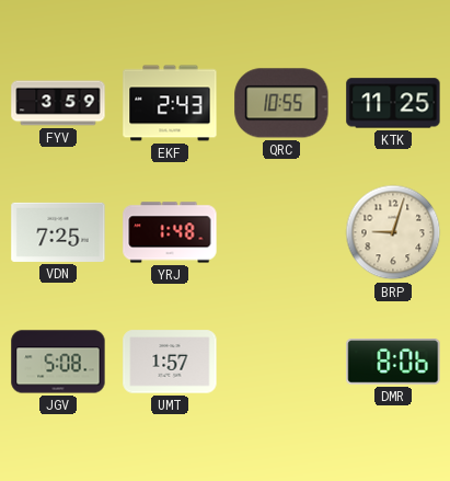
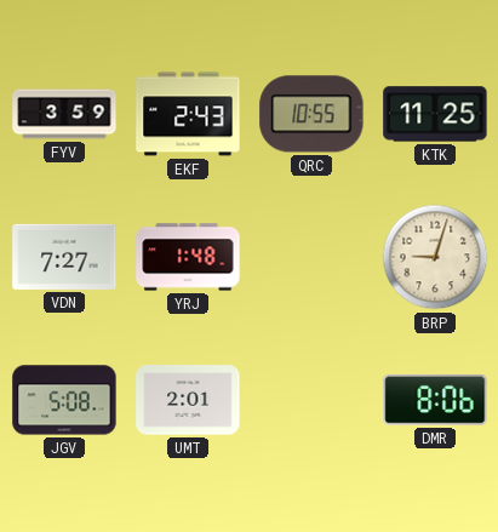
VDN: 7:25 -> 7:27
UMT: 1:57 -> 2:01
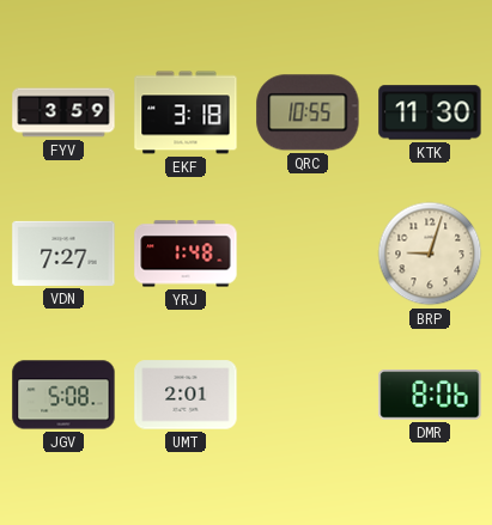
EKF: 2:43 -> 3:18
KTK: 11:25 -> 11:30
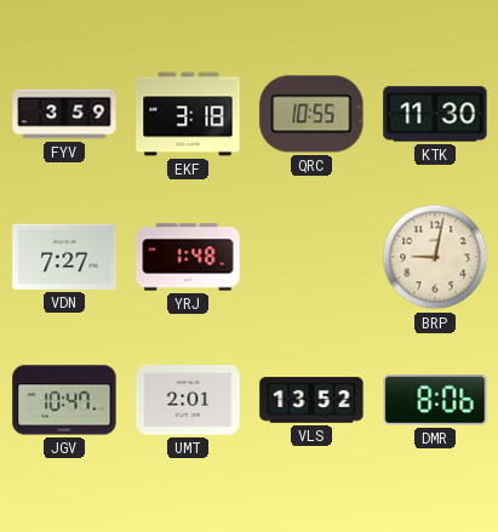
BRP: 9:03 -> 9:02
JGV: 5:08 -> 10:47
VLS: none -> 13:52
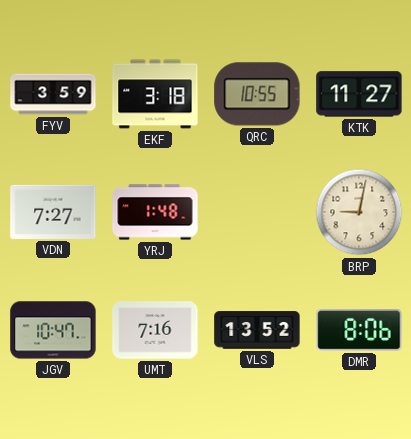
KTK: 11:30 -> 11:27
UMT: 2:01 -> 7:16
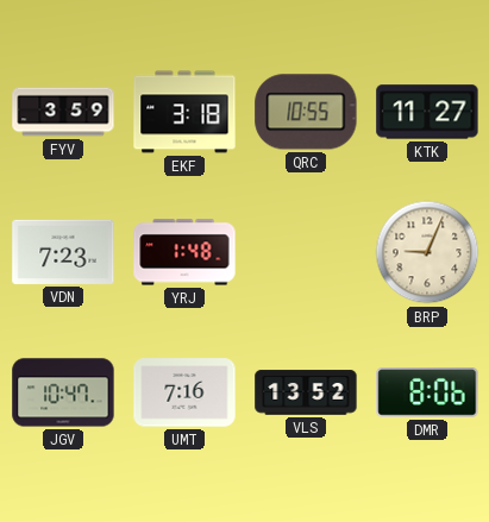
VDN: 7:27 -> 7:23
BRP: 9:02 -> 9:04
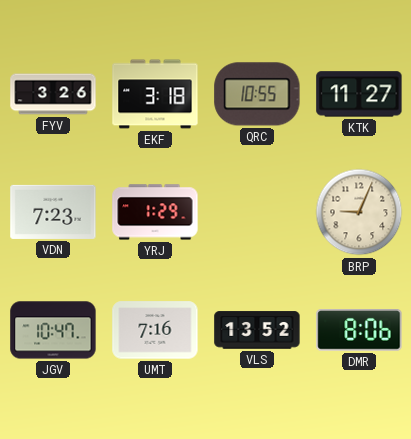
FYV: 3:59 -> 3:26
YRJ: 1:48 -> 1:29
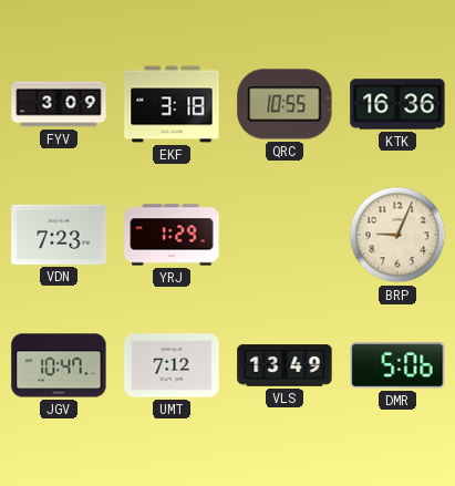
FYV: 3:26 -> 3:09
KTK: 11:27 -> 16:36
UMT: 7:16 -> 7:12
VLS: 13:52 -> 13:49
DMR: 8:06 -> 5:06
